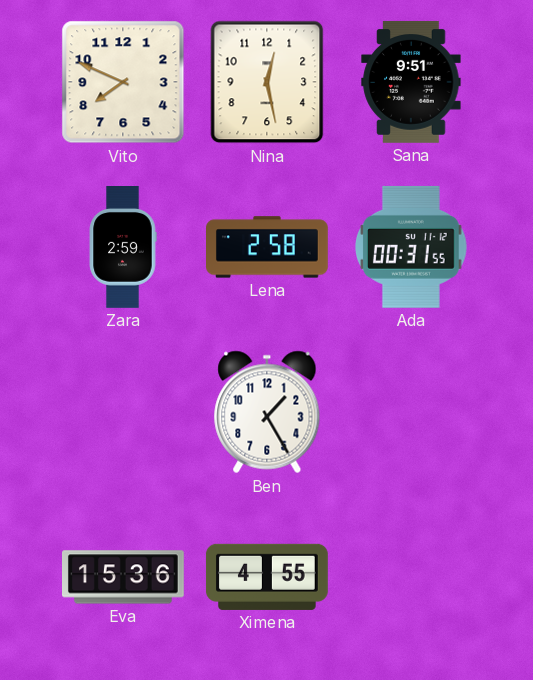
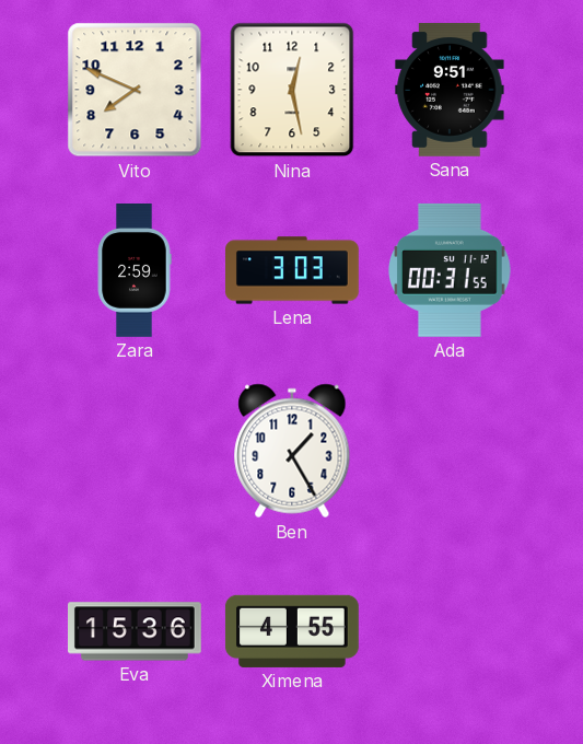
Lena: 2:58 -> 3:03
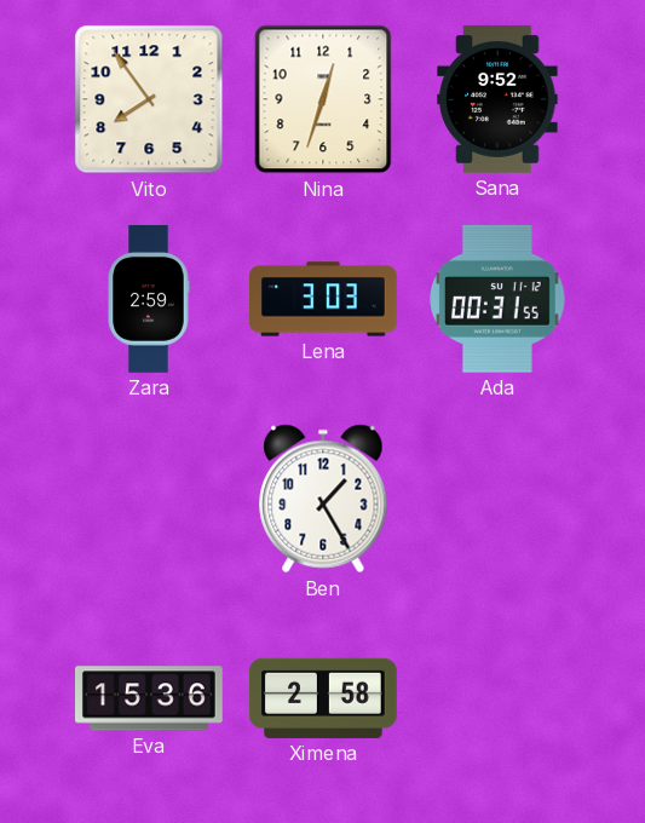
Vito: 7:49 -> 7:54
Nina: 12:28 -> 12:33
Sana: 9:51 -> 9:52
Ximena: 4:55 -> 2:58
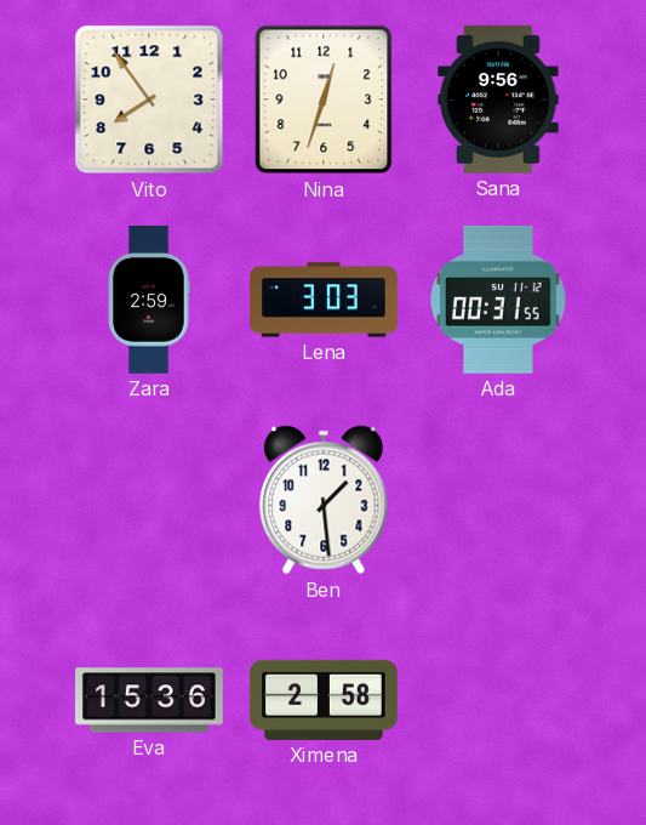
Sana: 9:52 -> 9:56
Ben: 1:25 -> 1:29
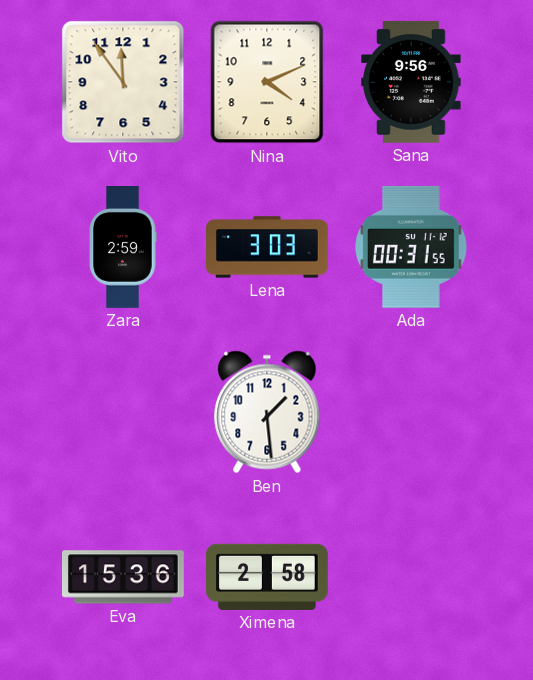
Vito: 7:54 -> 11:54
Nina: 12:33 -> 4:11
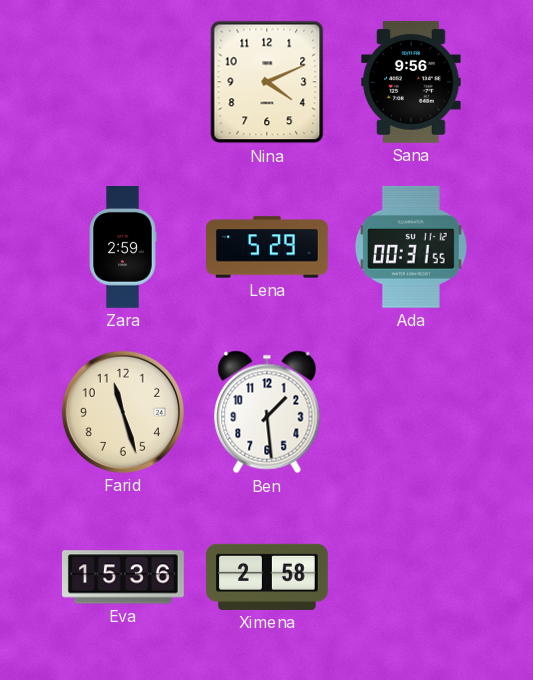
Vito: 11:54 -> none
Lena: 3:03 -> 5:29
Farid: none -> 11:27
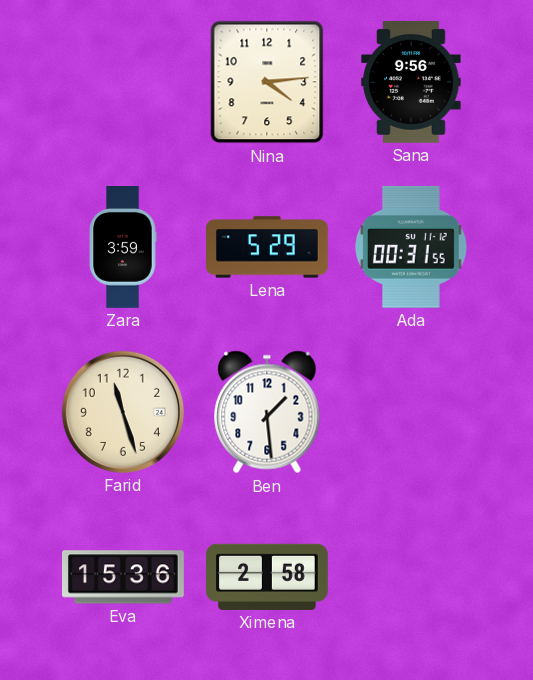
Nina: 4:11 -> 4:14
Zara: 2:59 -> 3:59
